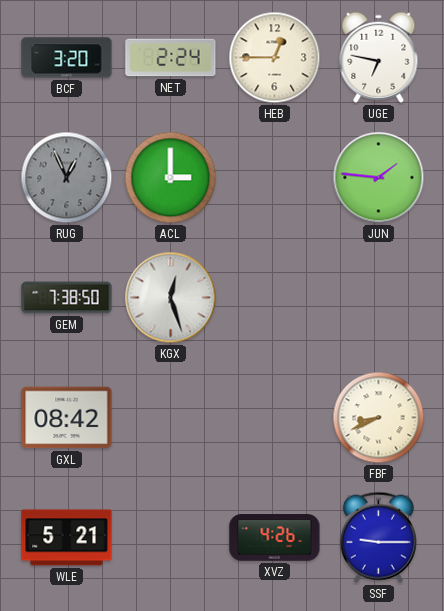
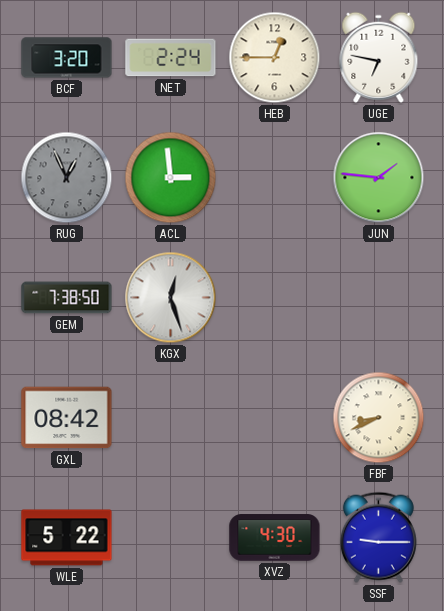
ACL: 3:00 -> 2:59
WLE: 5:21 -> 5:22
XVZ: 4:26 -> 4:30
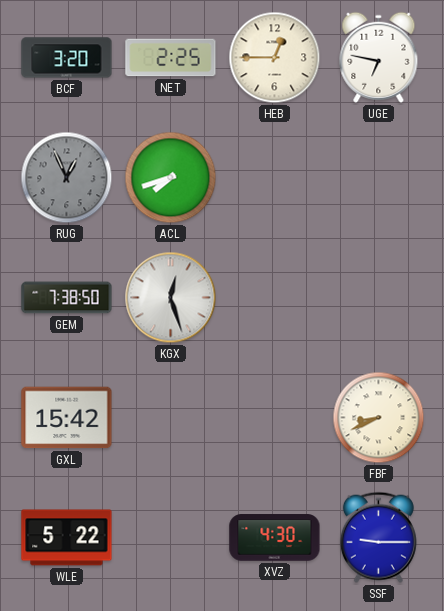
NET: 2:24 -> 2:25
ACL: 2:59 -> 7:42
JUN: 1:46 -> none
GXL: 08:42 -> 15:42
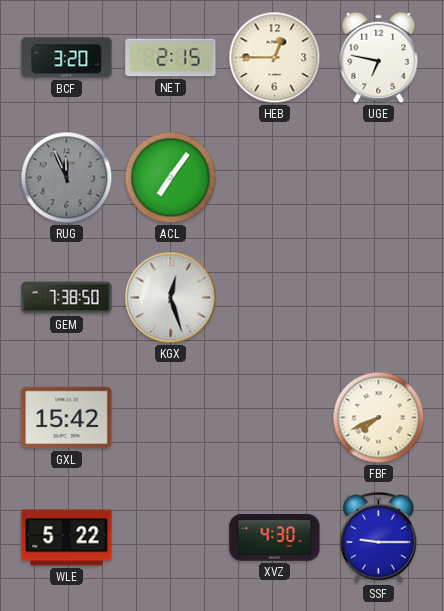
NET: 2:25 -> 2:15
RUG: 12:56 -> 11:56
ACL: 7:42 -> 7:06
FBF: 8:41 -> 7:41
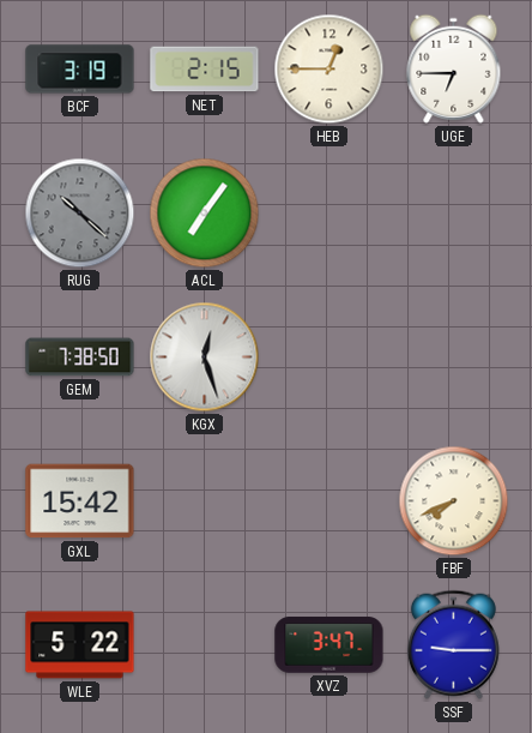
BCF: 3:20 -> 3:19
UGE: 6:47 -> 6:45
RUG: 11:56 -> 10:22
XVZ: 4:30 -> 3:47
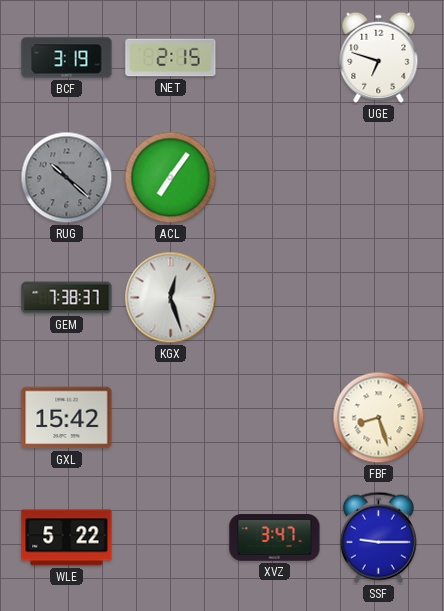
HEB: 12:45 -> none
UGE: 6:45 -> 6:48
GEM: 7:38:50 -> 7:38:37
FBF: 7:41 -> 8:27
